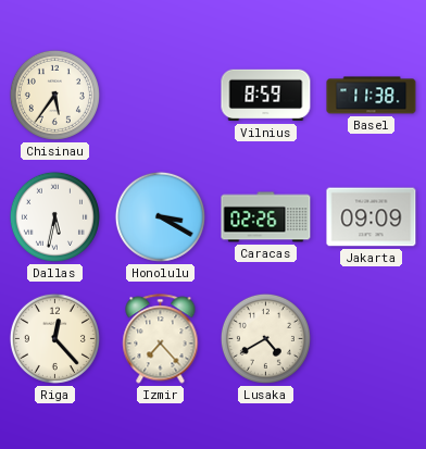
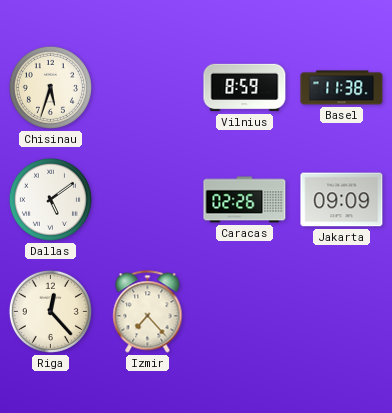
Chisinau: 5:36 -> 5:33
Dallas: 5:32 -> 5:09
Honolulu: 3:20 -> none
Lusaka: 4:40 -> none
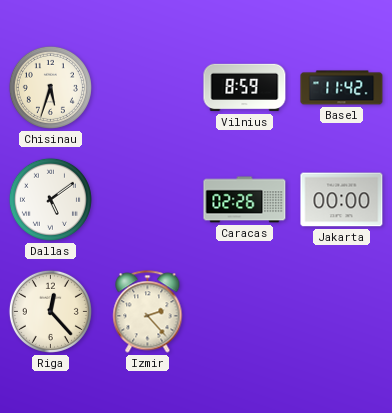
Basel: 11:38 -> 11:42
Jakarta: 09:09 -> 00:00
Izmir: 7:23 -> 2:23
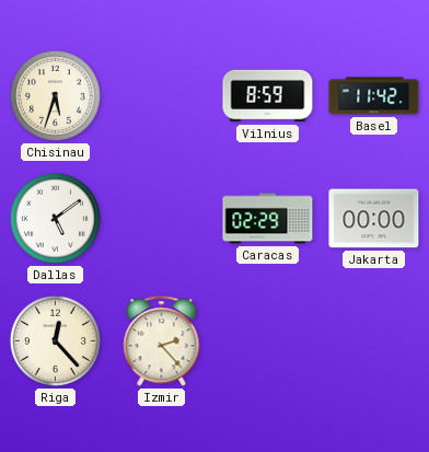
Caracas: 02:26 -> 02:29
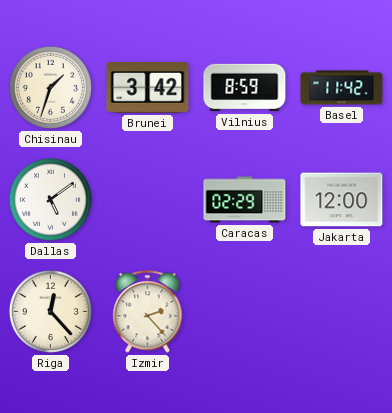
Chisinau: 5:33 -> 1:33
Brunei: none -> 3:42
Jakarta: 00:00 -> 12:00
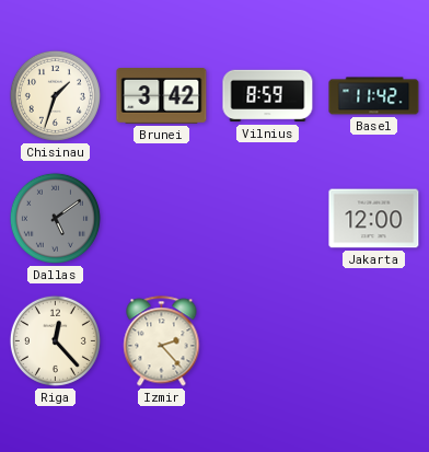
Dallas dial: white -> grey
Caracas: 02:29 -> none
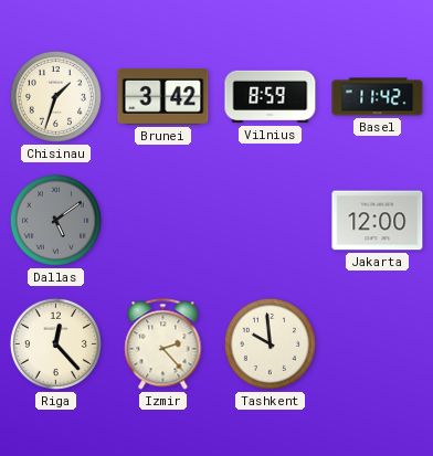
Tashkent: none -> 9:59
